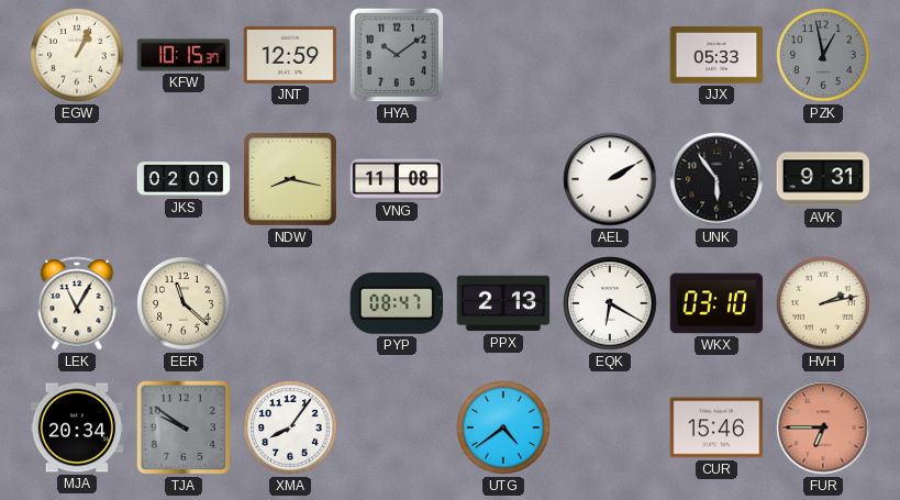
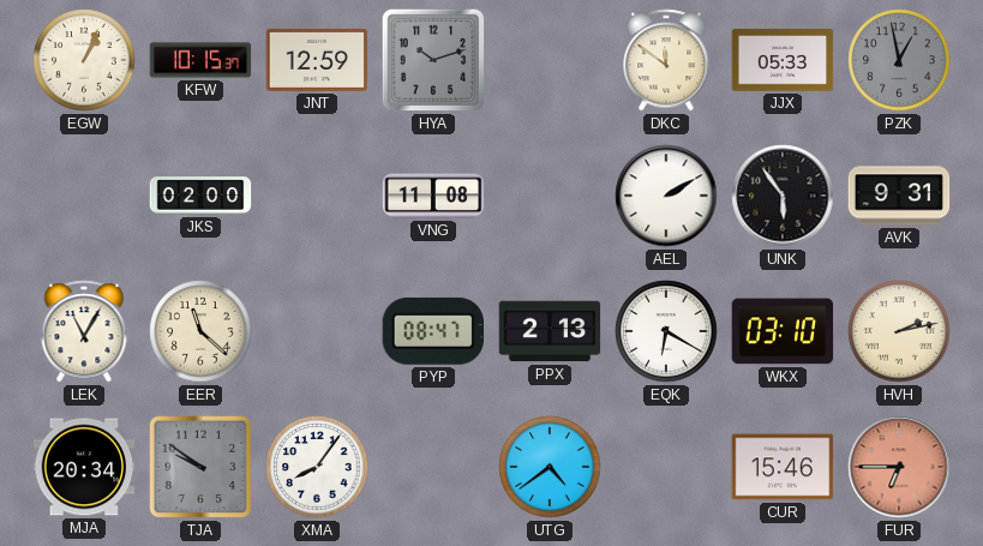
HYA: 10:09 -> 10:12
DKC: none -> 11:51
NDW: 8:17 -> none
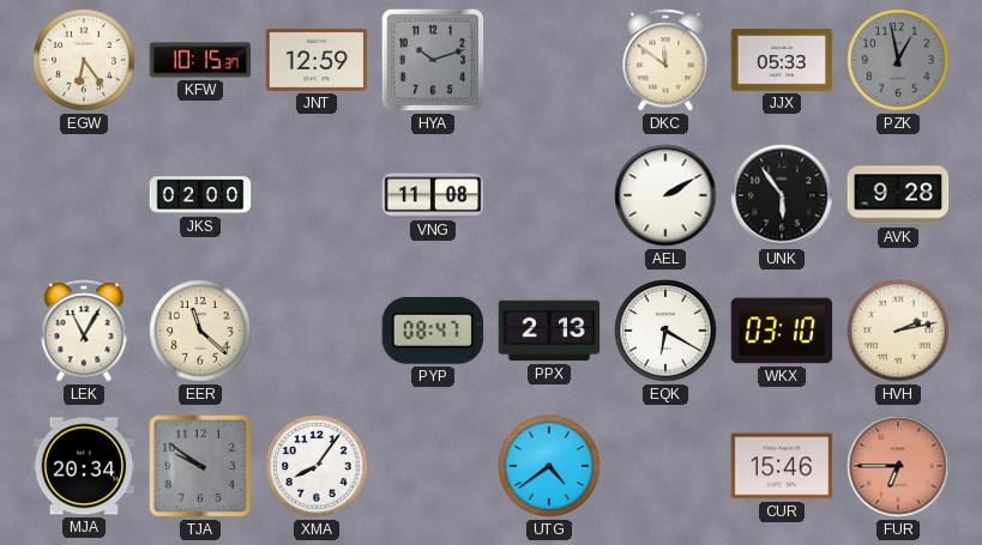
EGW: 1:04 -> 6:24
AVK: 9:31 -> 9:28
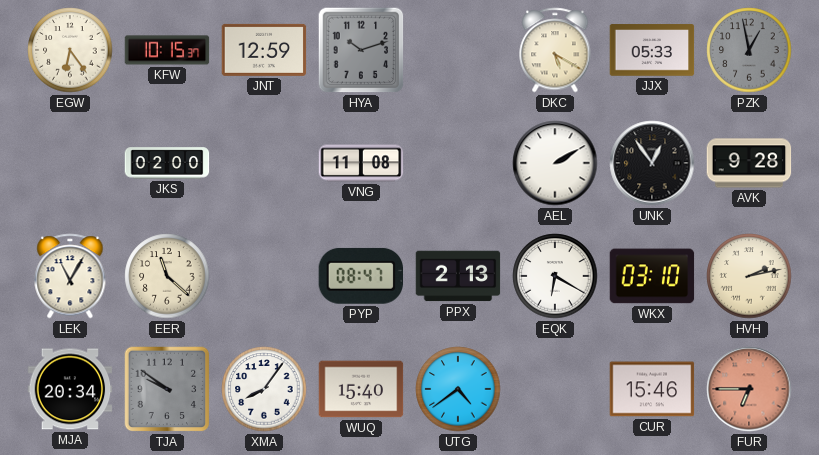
DKC: 11:51 -> 5:20
UNK: 5:54 -> 12:54
WUQ: none -> 15:40
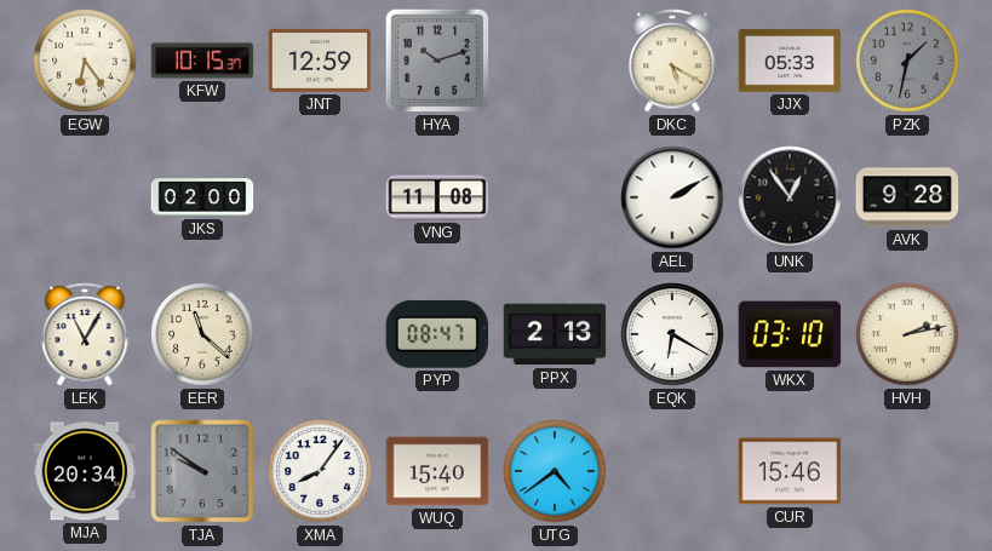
PZK: 12:58 -> 1:32
FUR: 6:45 -> none
